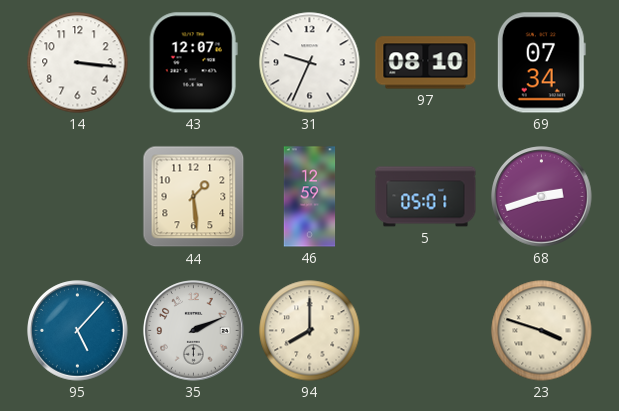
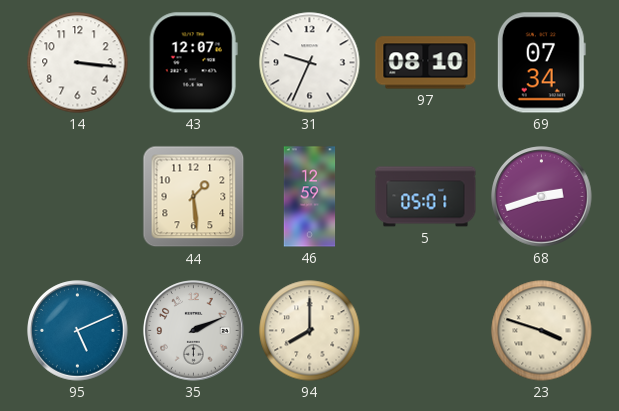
95: 5:07 -> 5:11
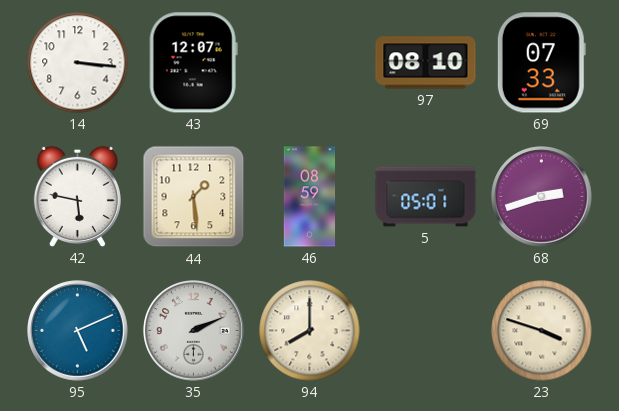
31: 9:34 -> none
69: 07:34 -> 07:33
42: none -> 5:47
46: 12:59 -> 08:59
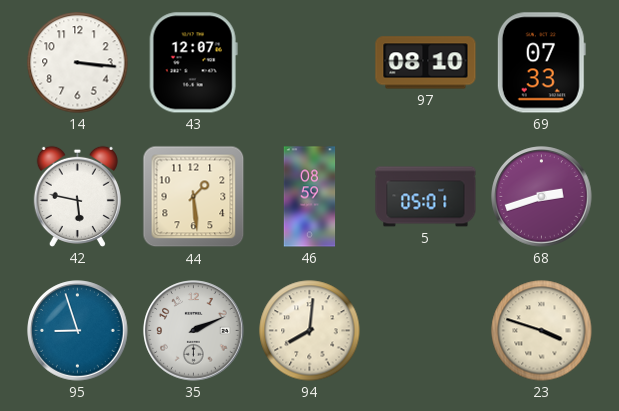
95: 5:11 -> 8:57
94: 8:00 -> 8:01
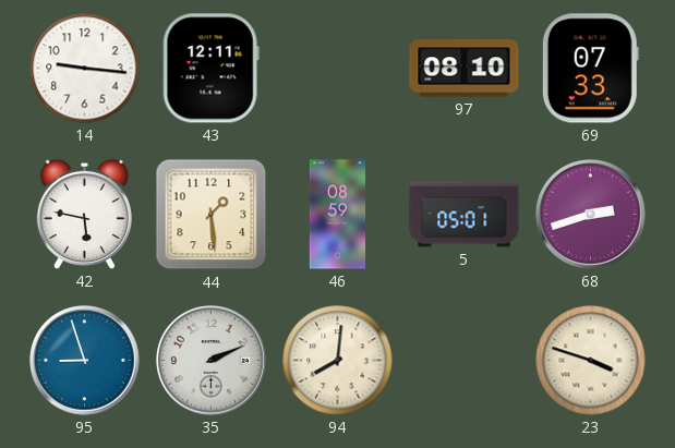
14: 3:16 -> 9:16
43: 12:07 -> 12:11
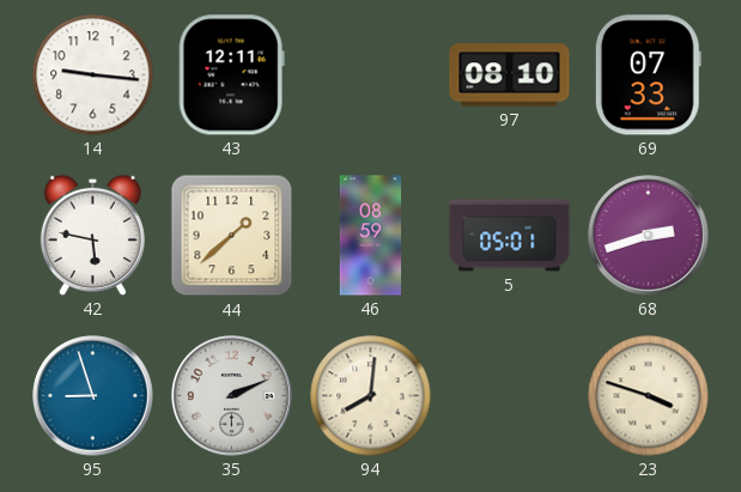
44: 1:29 -> 1:38
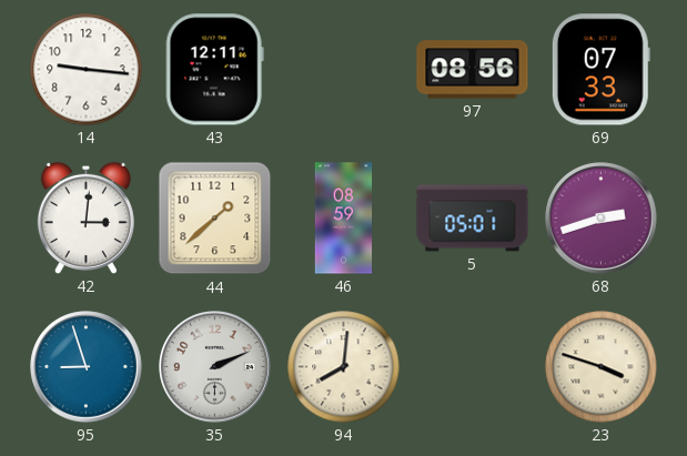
97: 08:10 -> 08:56
42: 5:47 -> 3:01
